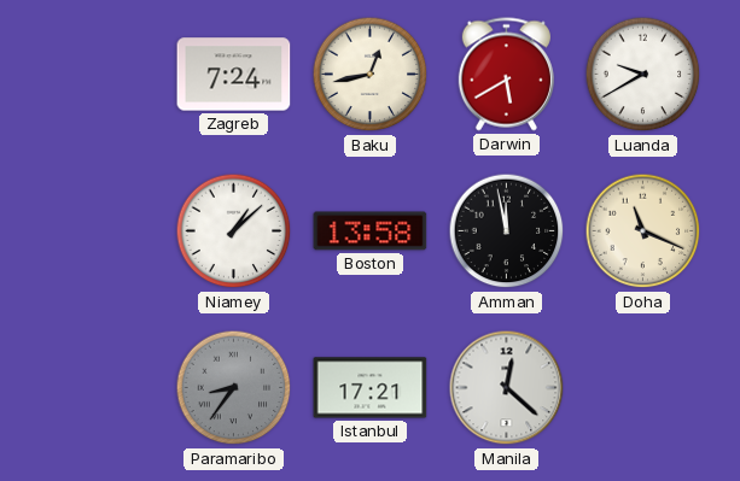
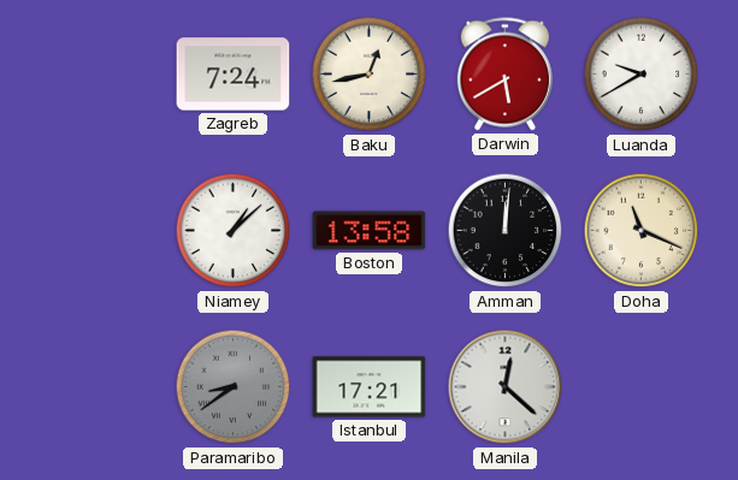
Amman: 11:58 -> 12:01
Paramaribo: 8:36 -> 8:39
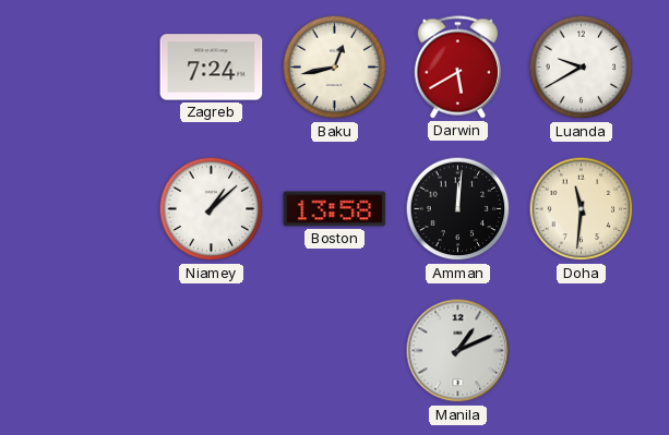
Doha: 11:19 -> 11:31
Paramaribo: 8:39 -> none
Istanbul: 17:21 -> none
Manila: 12:22 -> 1:11
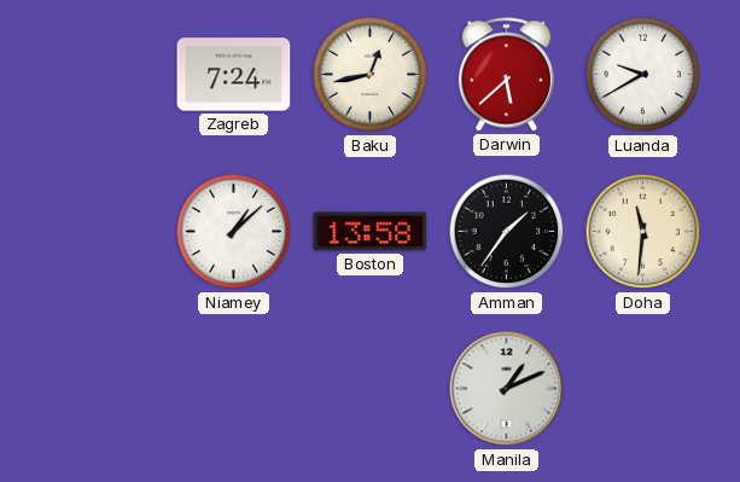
Darwin: 5:40 -> 5:38
Amman: 12:01 -> 1:36
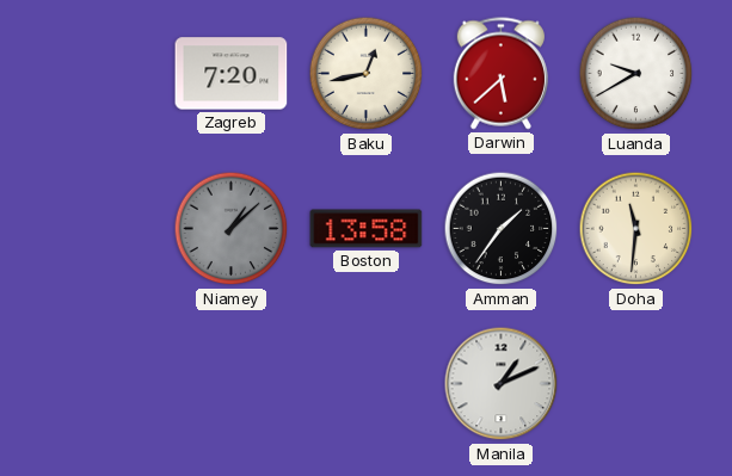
Zagreb: 7:24 -> 7:20
Niamey dial: white -> grey
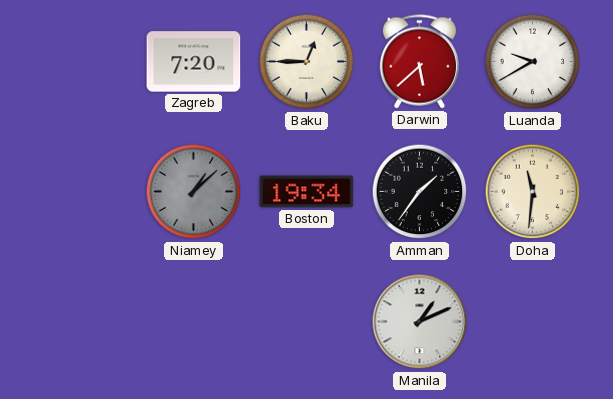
Baku: 12:43 -> 12:45
Boston: 13:58 -> 19:34
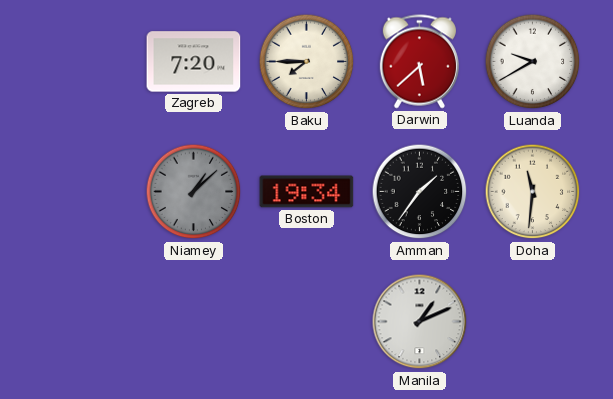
Baku: 12:45 -> 7:45
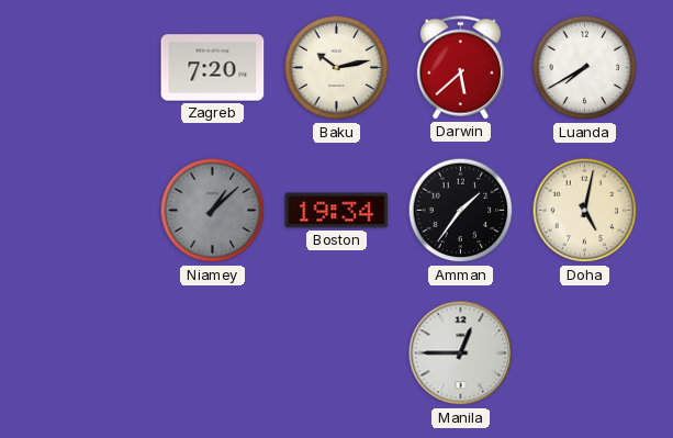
Baku: 7:45 -> 10:13
Luanda: 9:40 -> 7:40
Doha: 11:31 -> 5:02
Manila: 1:11 -> 12:45
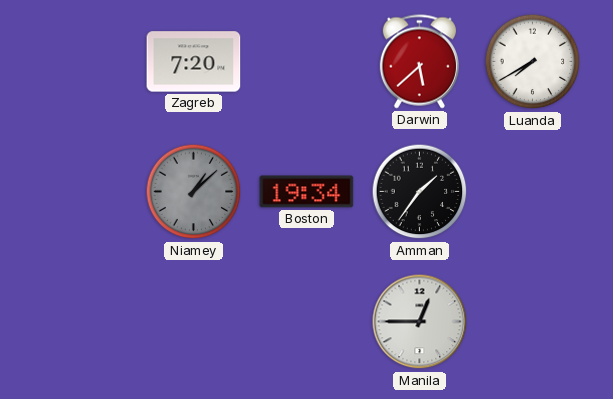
Baku: 10:13 -> none
Doha: 5:02 -> none
